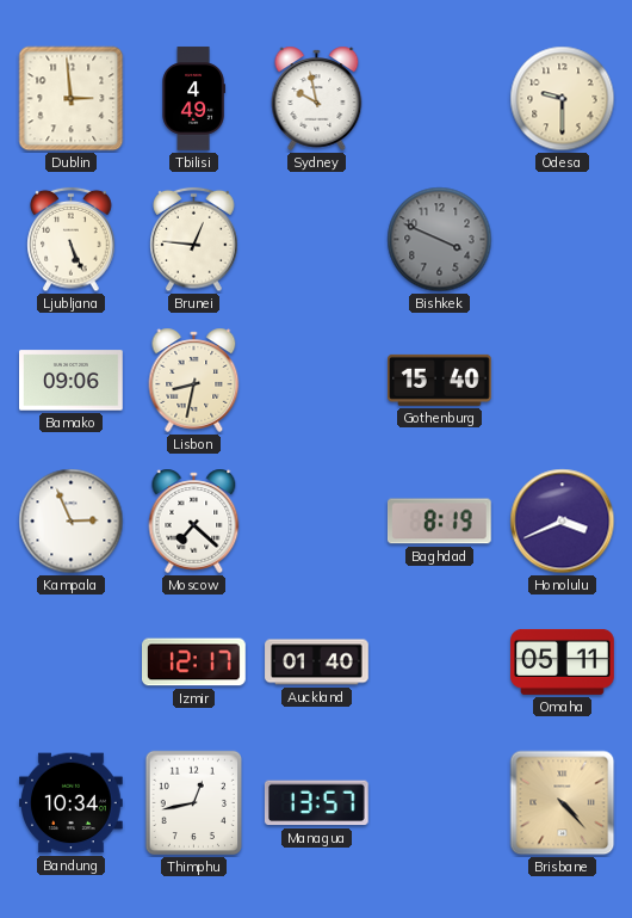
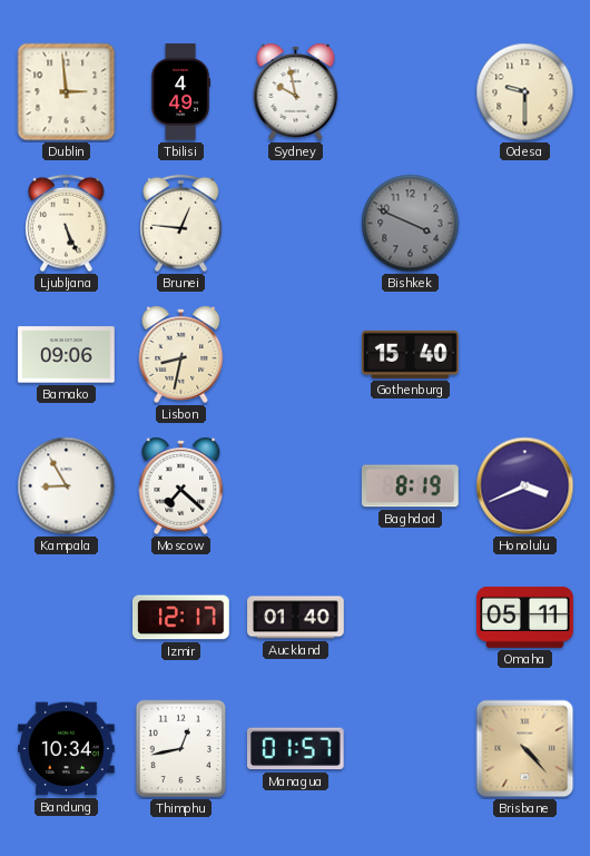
Kampala: 2:56 -> 8:55
Managua: 13:57 -> 01:57
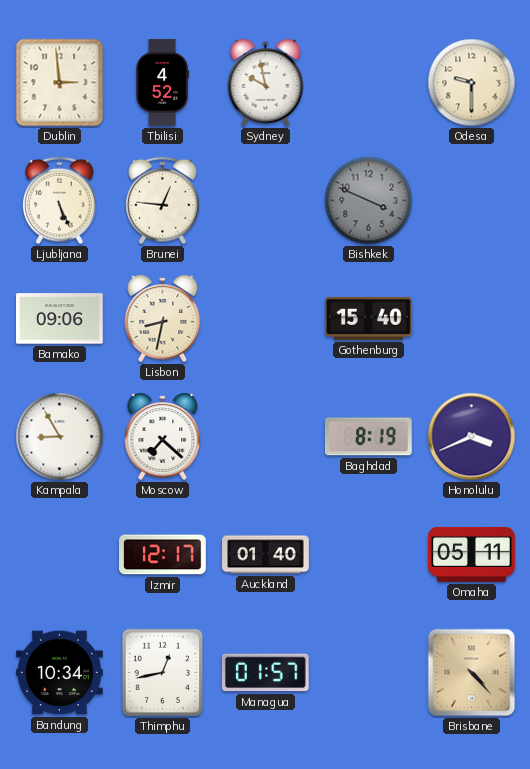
Tbilisi: 4:49 -> 4:52
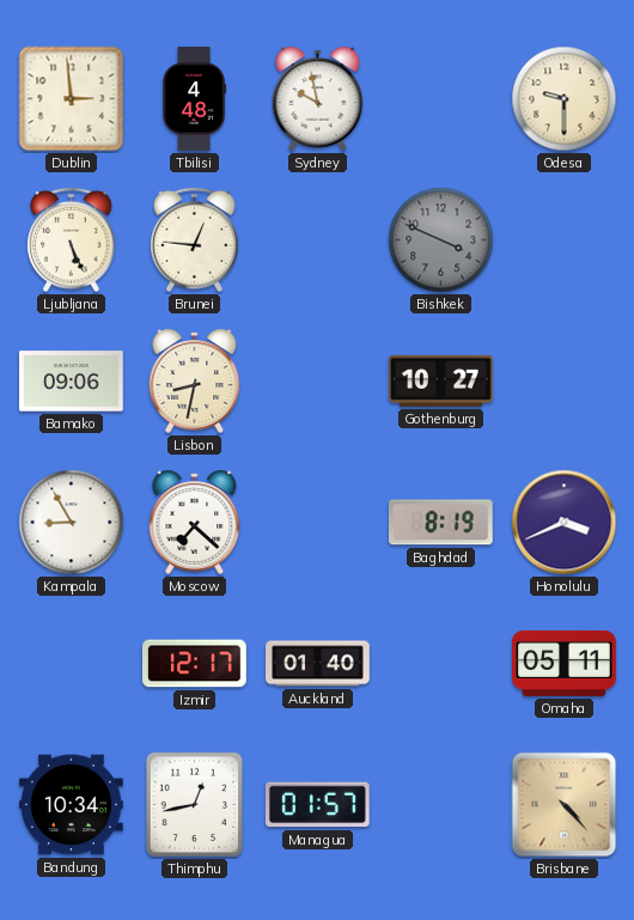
Tbilisi: 4:52 -> 4:48
Gothenburg: 15:40 -> 10:27
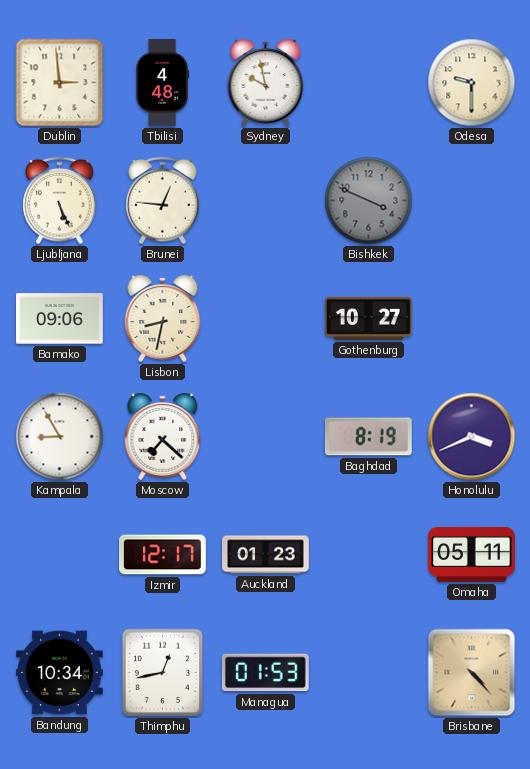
Auckland: 01:40 -> 01:23
Managua: 01:57 -> 01:53
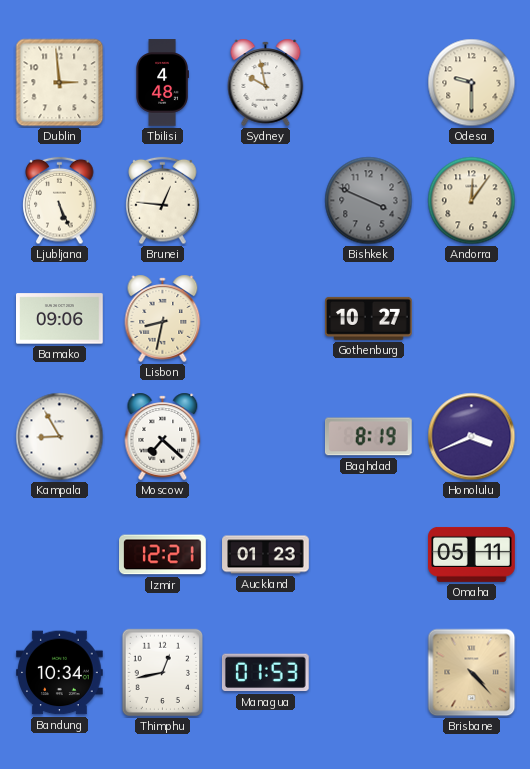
Andorra: none -> 12:06
Izmir: 12:17 -> 12:21
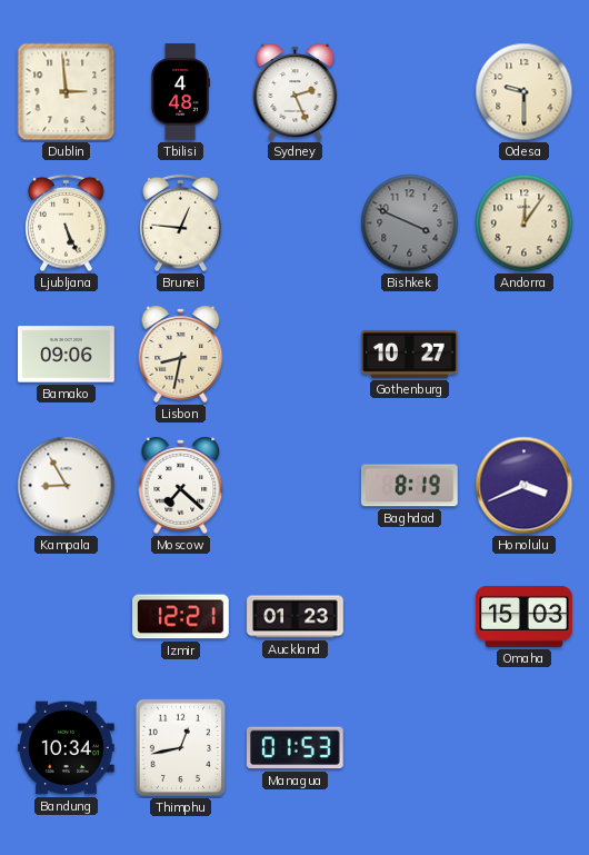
Sydney: 9:58 -> 2:26
Omaha: 05:11 -> 15:03
Brisbane: 4:23 -> none
